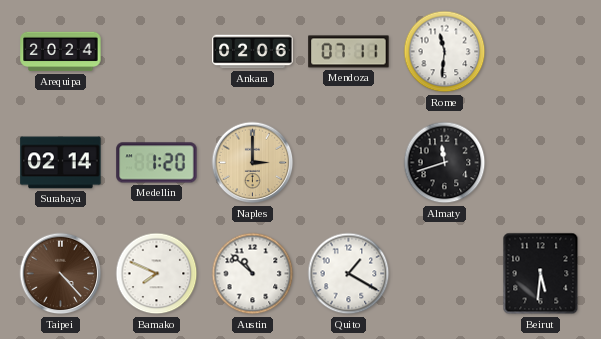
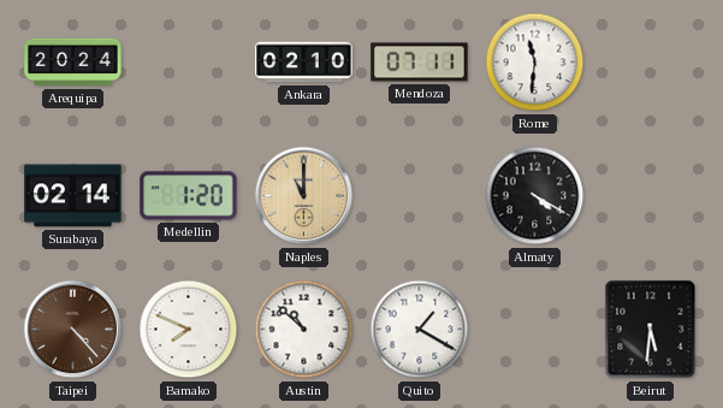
Ankara: 02:06 -> 02:10
Naples: 3:00 -> 11:00
Almaty: 11:42 -> 4:20
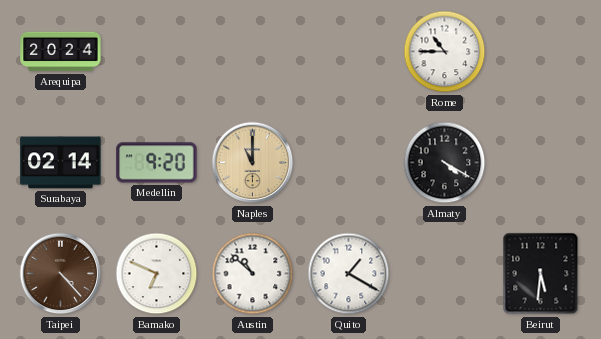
Ankara: 02:10 -> none
Mendoza: 07:11 -> none
Rome: 11:31 -> 10:45
Medellin: 1:20 -> 9:20
Bamako: 7:49 -> 6:49
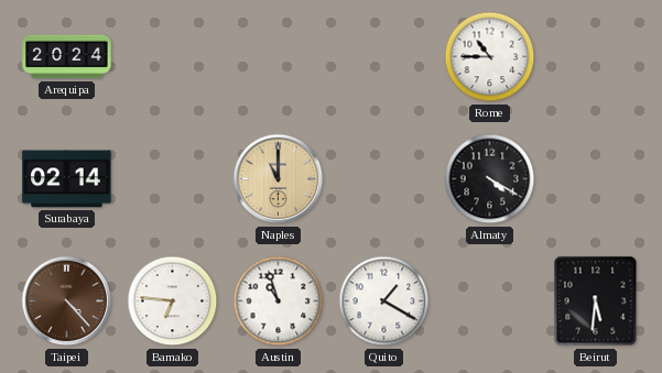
Medellin: 9:20 -> none
Bamako: 6:49 -> 6:46
Austin: 10:52 -> 10:57
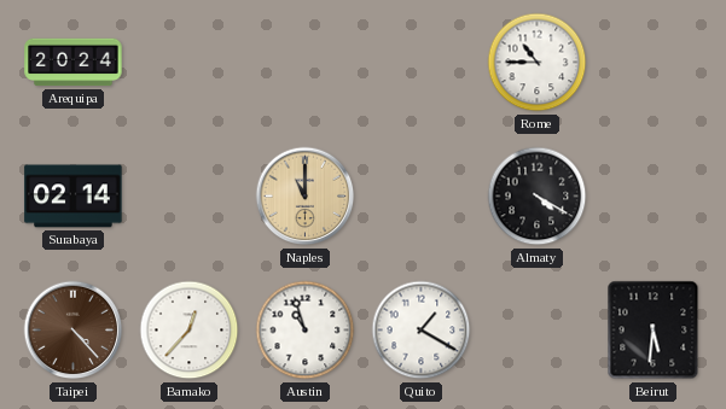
Bamako: 6:46 -> 12:37
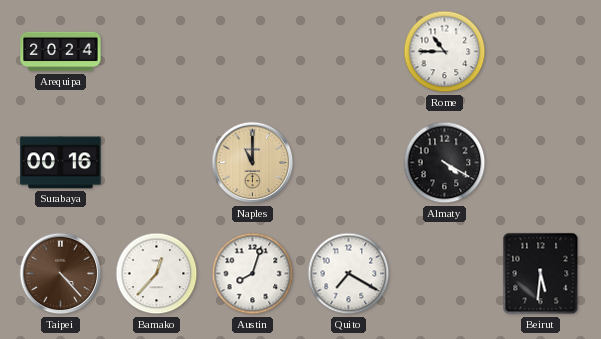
Surabaya: 02:14 -> 00:16
Austin: 10:57 -> 8:03
Quito: 1:20 -> 7:20
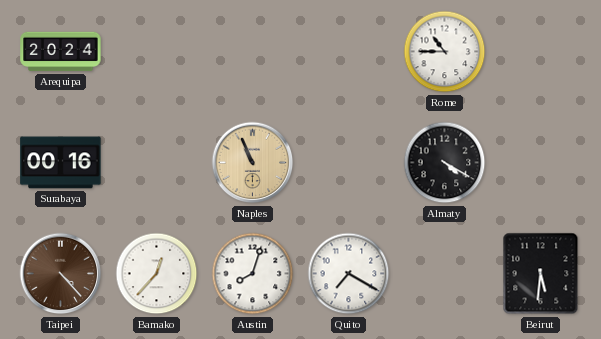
Naples: 11:00 -> 10:56
